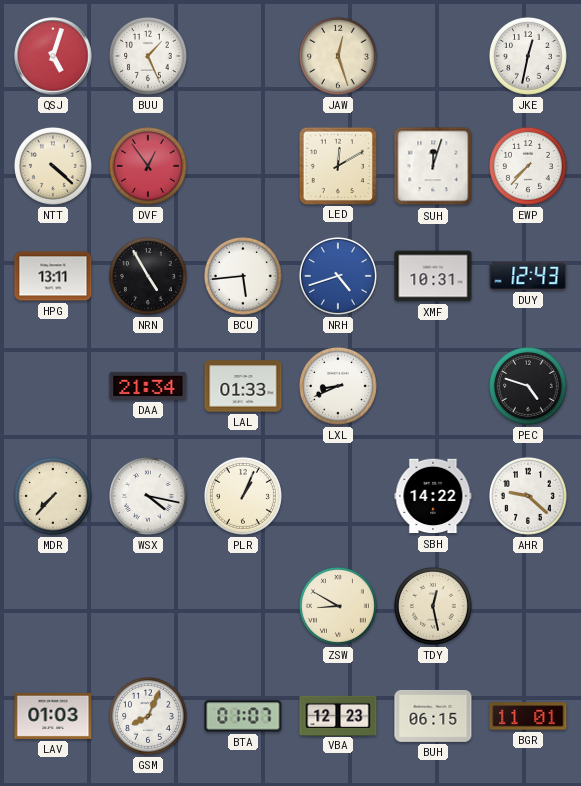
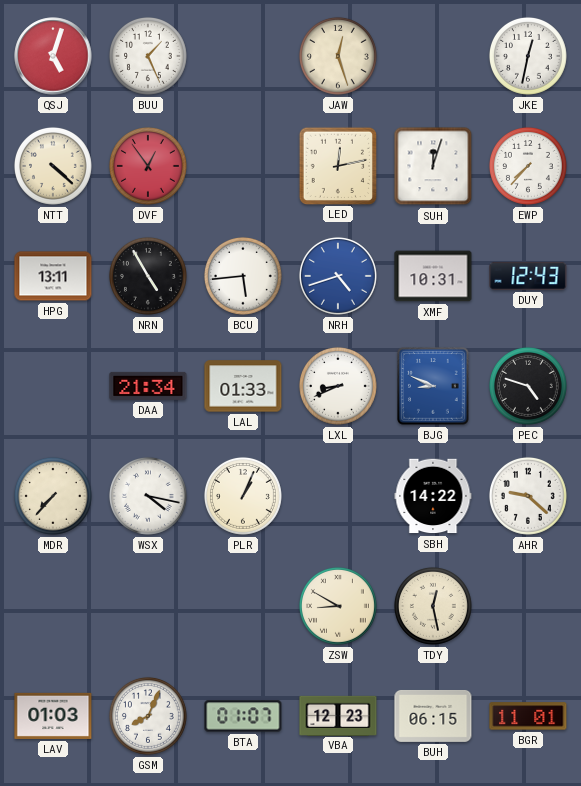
LED: 12:10 -> 12:13
BJG: none -> 8:49
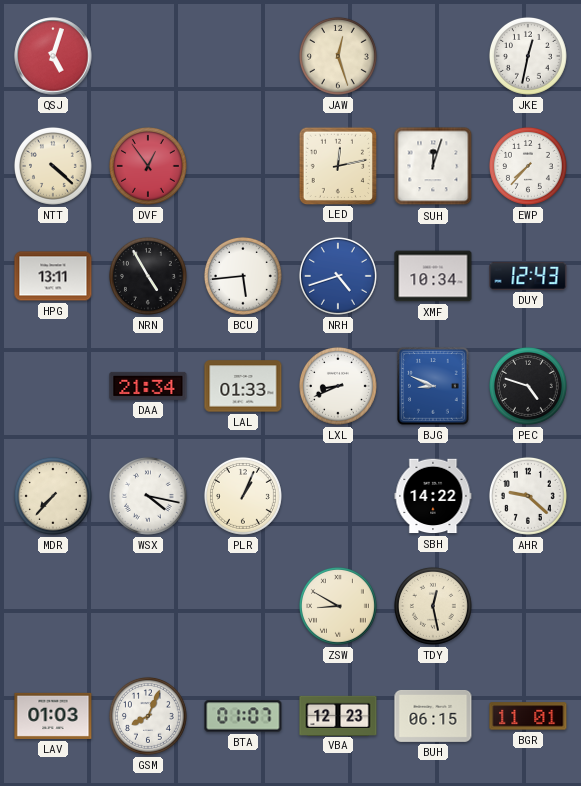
BUU: 1:26 -> none
XMF: 10:31 -> 10:34
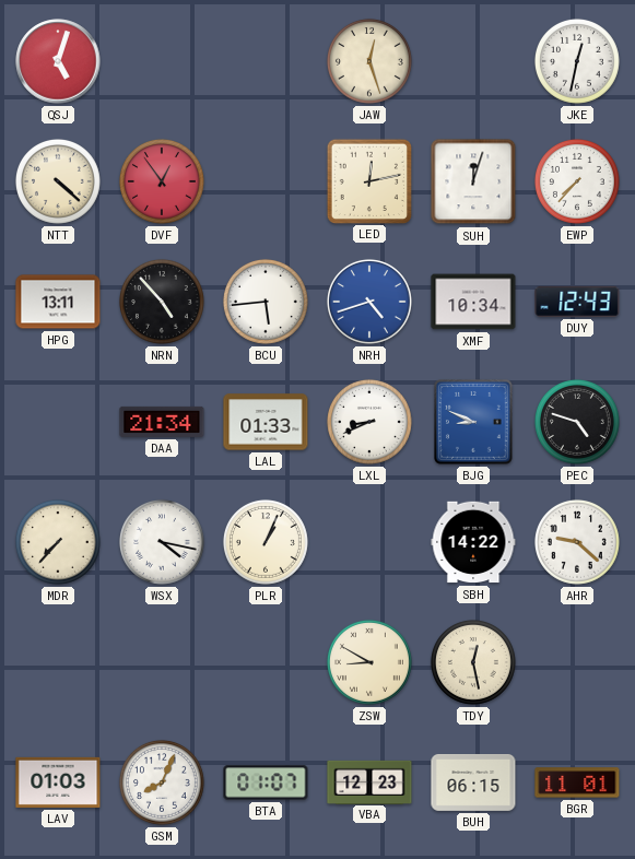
NRN: 4:55 -> 4:53
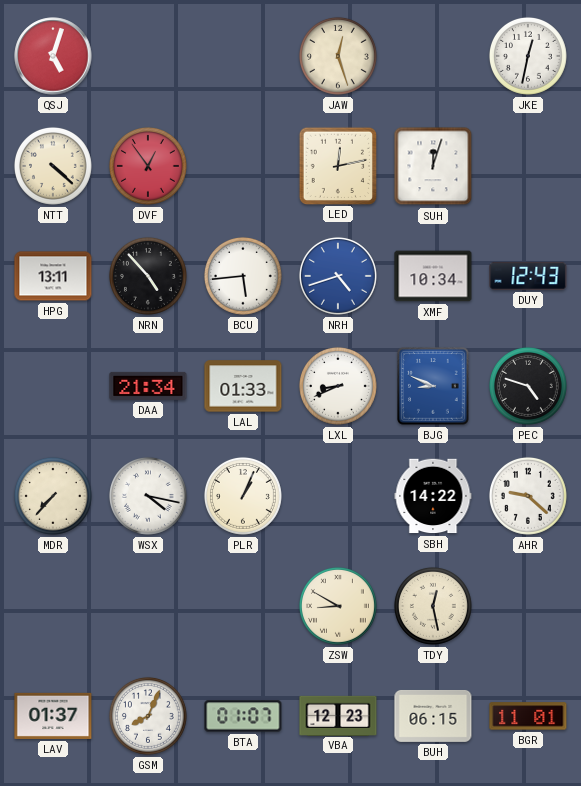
EWP: 7:37 -> none
LAV: 01:03 -> 01:37
